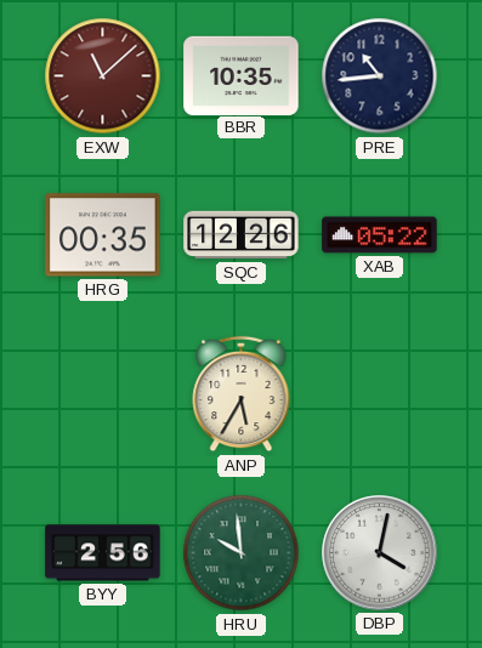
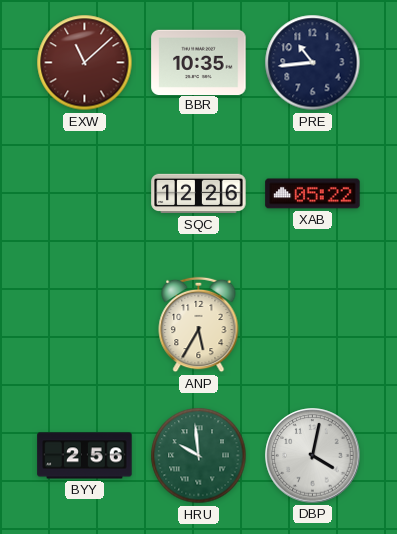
HRG: 00:35 -> none
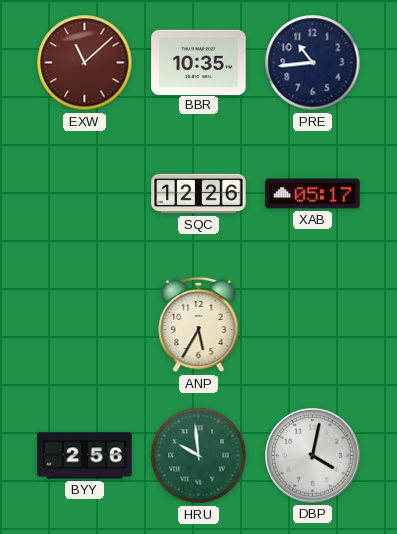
XAB: 05:22 -> 05:17
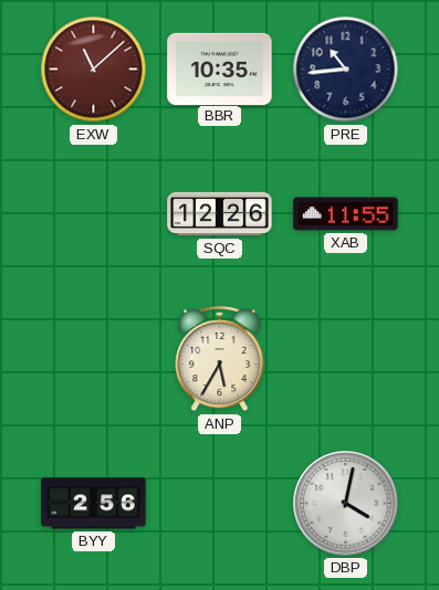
XAB: 05:17 -> 11:55
HRU: 9:59 -> none
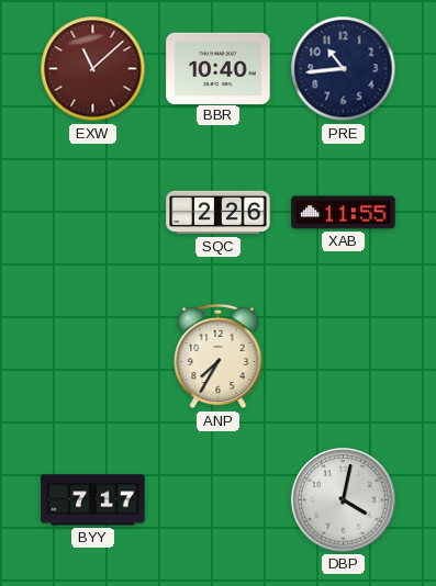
BBR: 10:35 -> 10:40
SQC: 12:26 -> 2:26
ANP: 5:35 -> 7:35
BYY: 2:56 -> 7:17
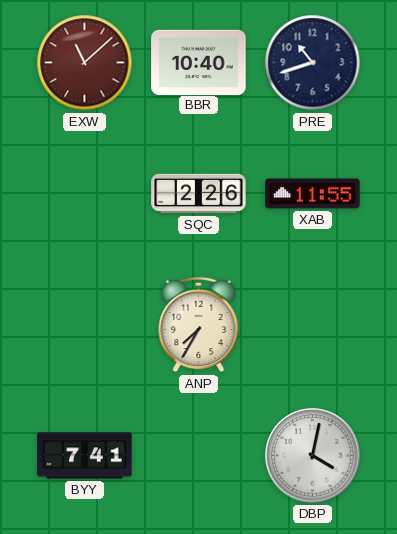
PRE: 10:44 -> 10:42
BYY: 7:17 -> 7:41
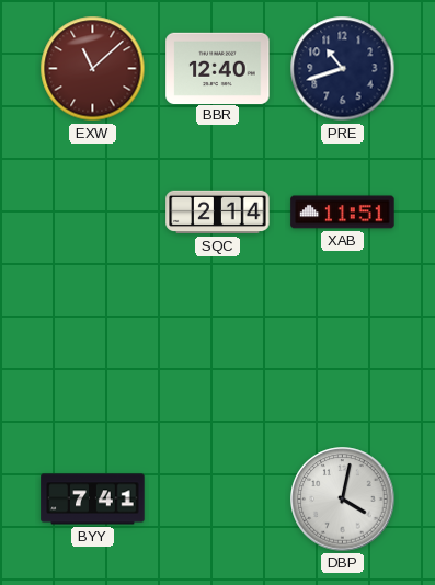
BBR: 10:40 -> 12:40
SQC: 2:26 -> 2:14
XAB: 11:55 -> 11:51
ANP: 7:35 -> none
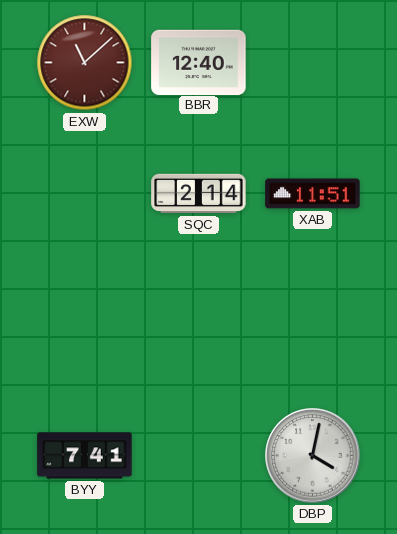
PRE: 10:42 -> none
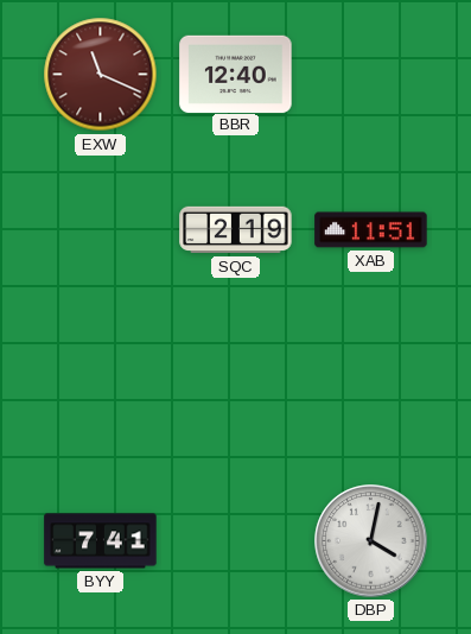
EXW: 11:08 -> 11:19
SQC: 2:14 -> 2:19
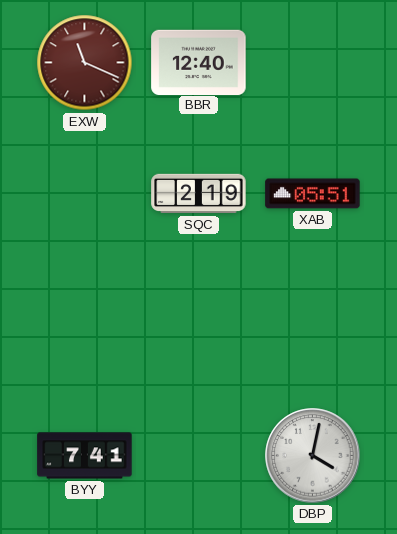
XAB: 11:51 -> 05:51
